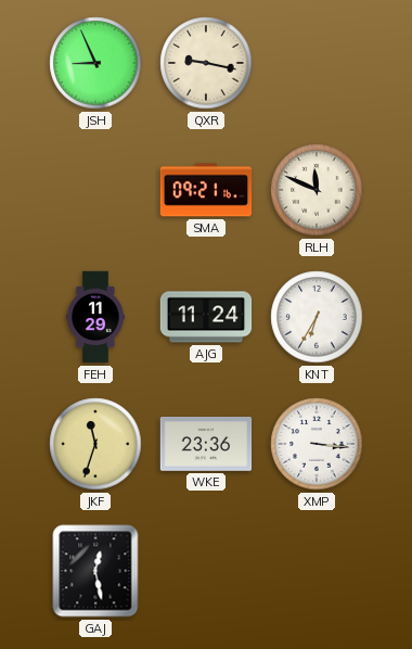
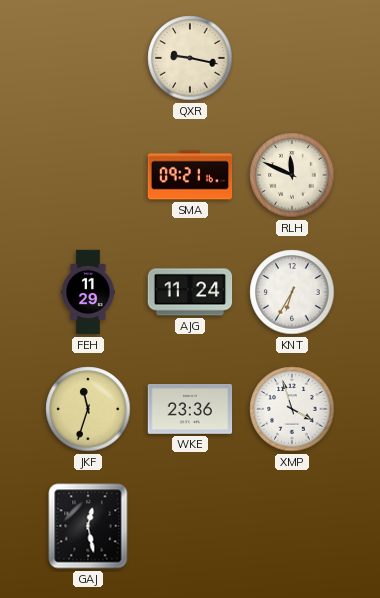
JSH: 8:56 -> none
XMP: 3:16 -> 3:57
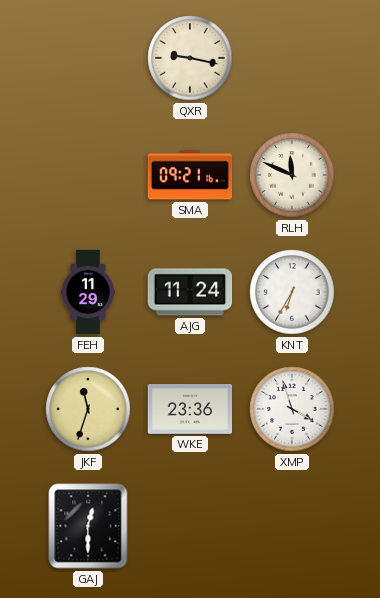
GAJ: 12:28 -> 12:30
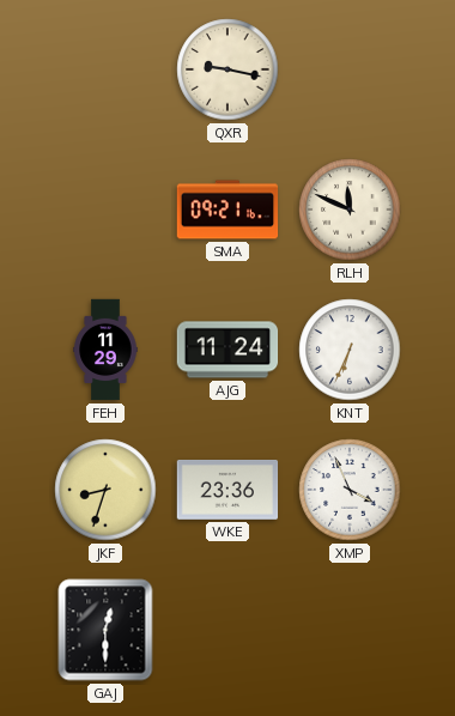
KNT: 6:35 -> 6:34
JKF: 11:33 -> 8:33
XMP: 3:57 -> 3:56
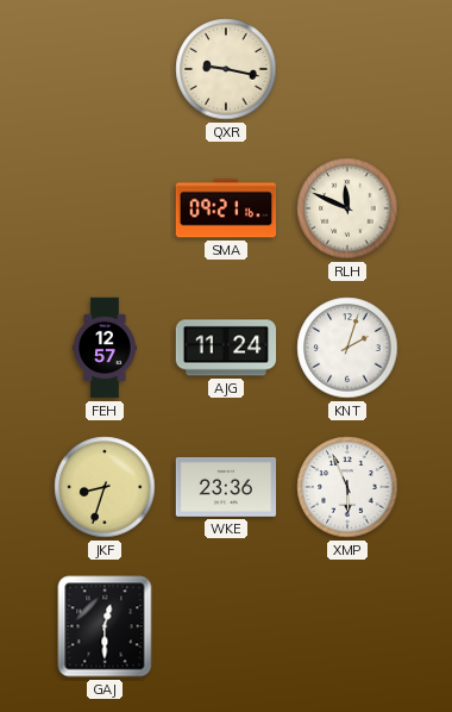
FEH: 11:29 -> 12:57
KNT: 6:34 -> 2:03
XMP: 3:56 -> 5:56
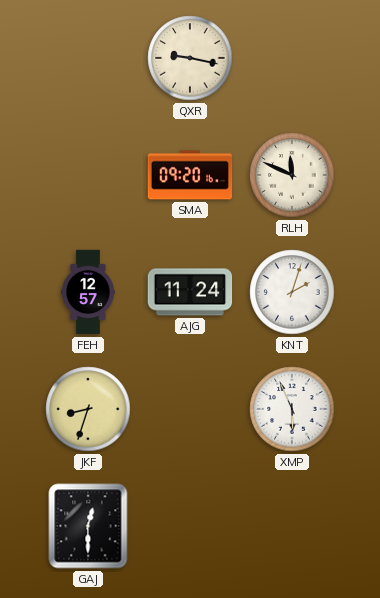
SMA: 09:21 -> 09:20
WKE: 23:36 -> none
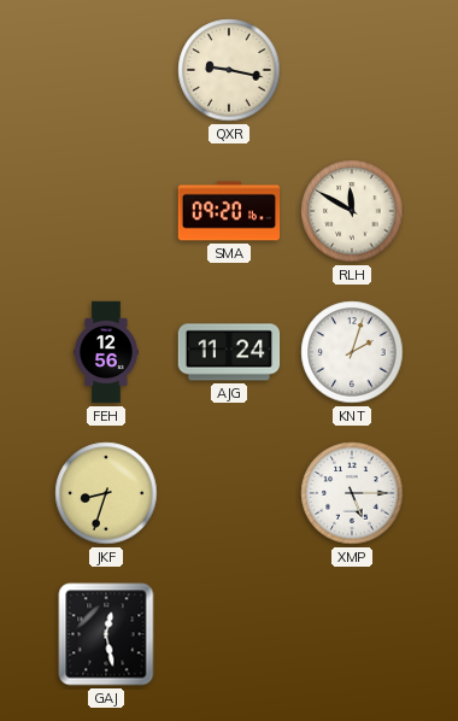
RLH: 11:49 -> 11:50
FEH: 12:57 -> 12:56
XMP: 5:56 -> 5:15
GAJ: 12:30 -> 12:28
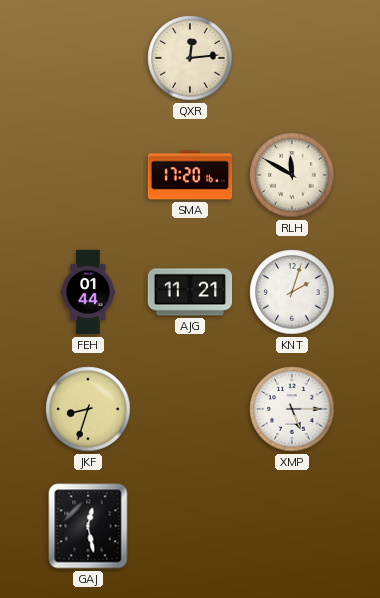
QXR: 9:17 -> 12:14
SMA: 09:20 -> 17:20
FEH: 12:56 -> 01:44
AJG: 11:24 -> 11:21
